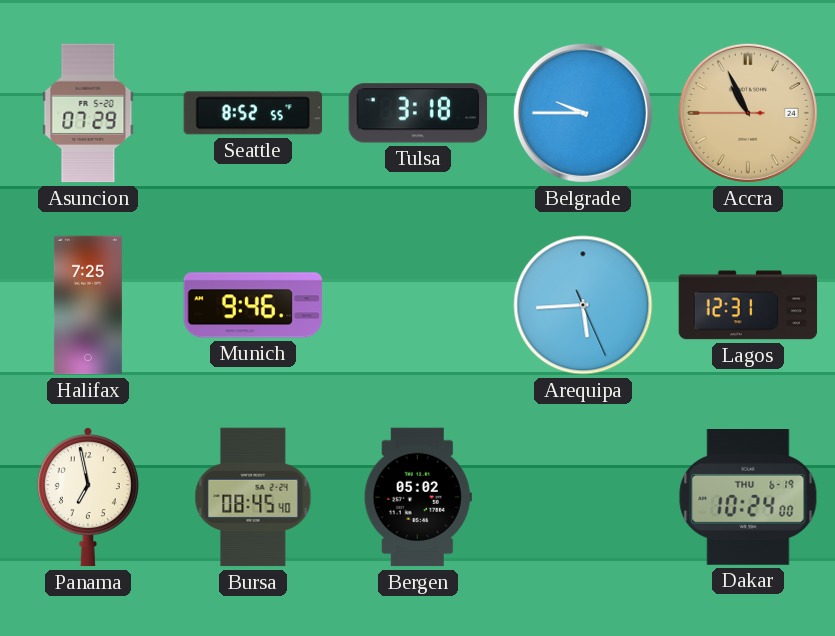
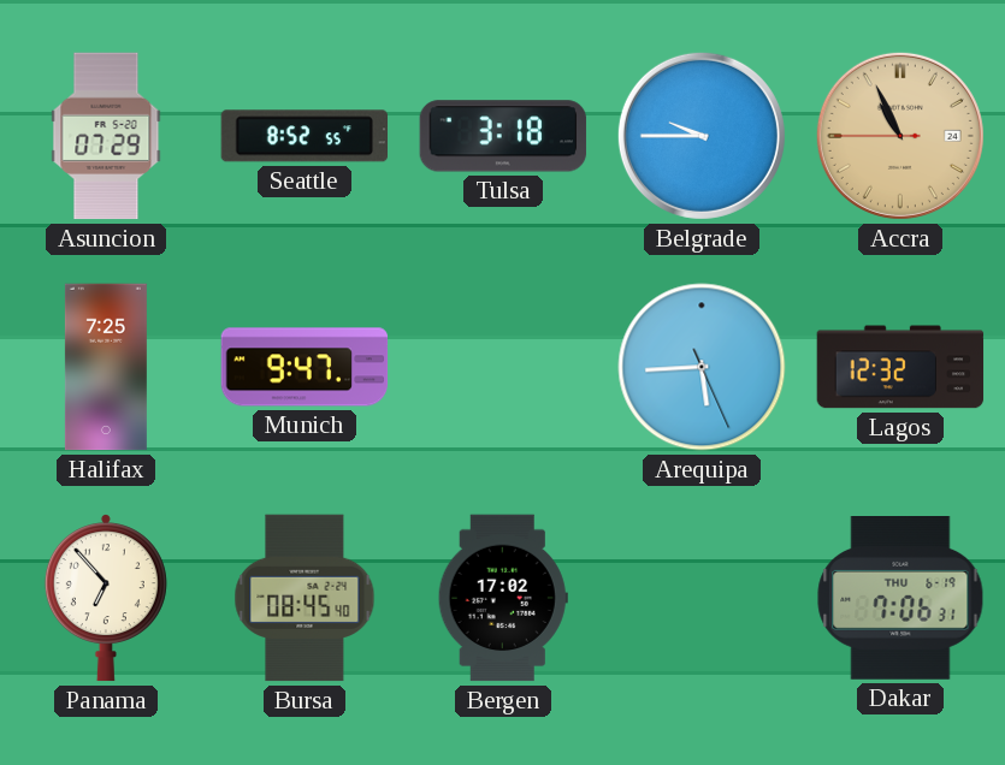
Munich: 9:46 -> 9:47
Lagos: 12:31 -> 12:32
Panama: 6:58 -> 6:53
Bergen: 05:02 -> 17:02
Dakar: 10:24 -> 7:06
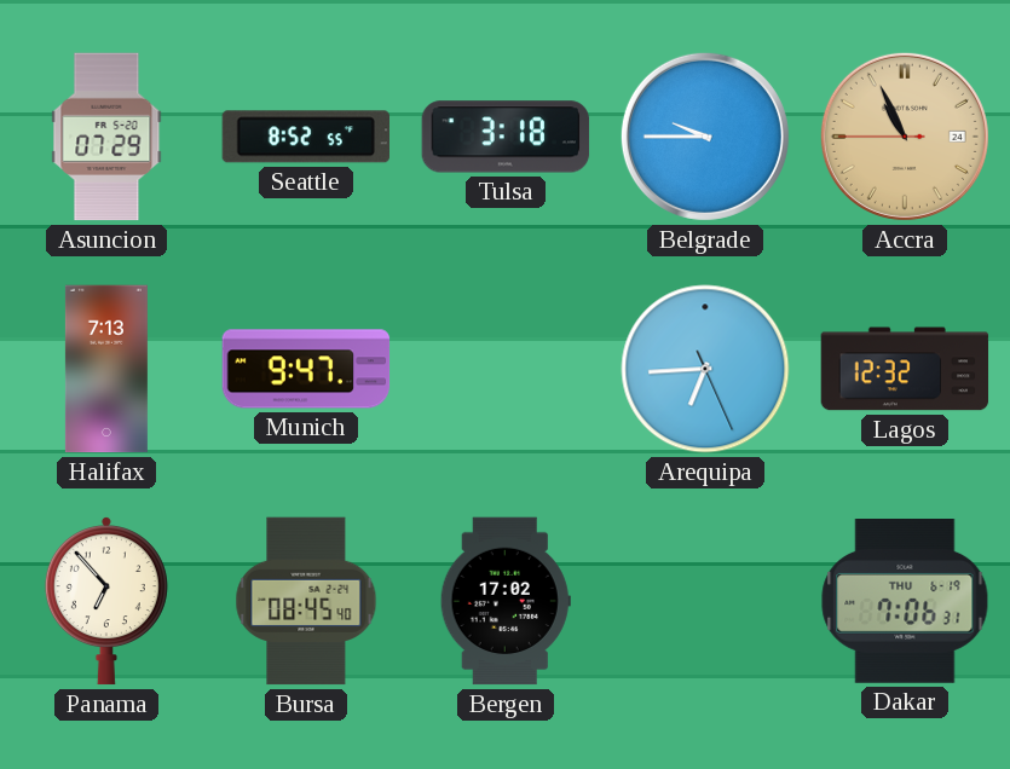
Halifax: 7:25 -> 7:13
Arequipa: 5:44 -> 6:44
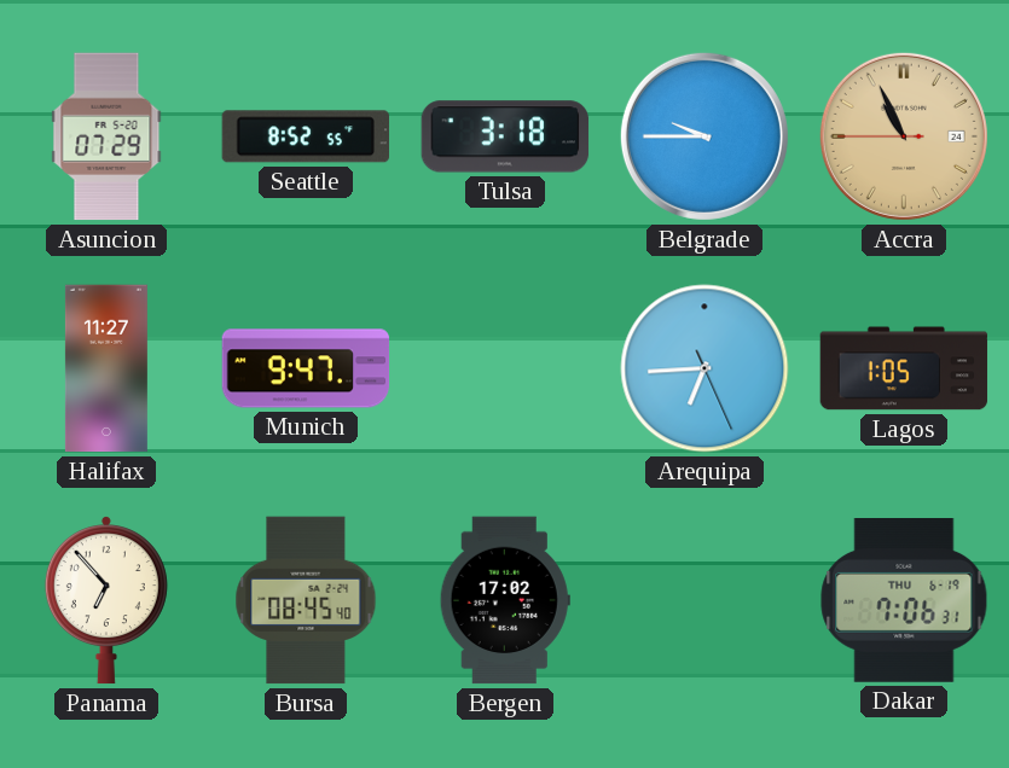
Halifax: 7:13 -> 11:27
Lagos: 12:32 -> 1:05
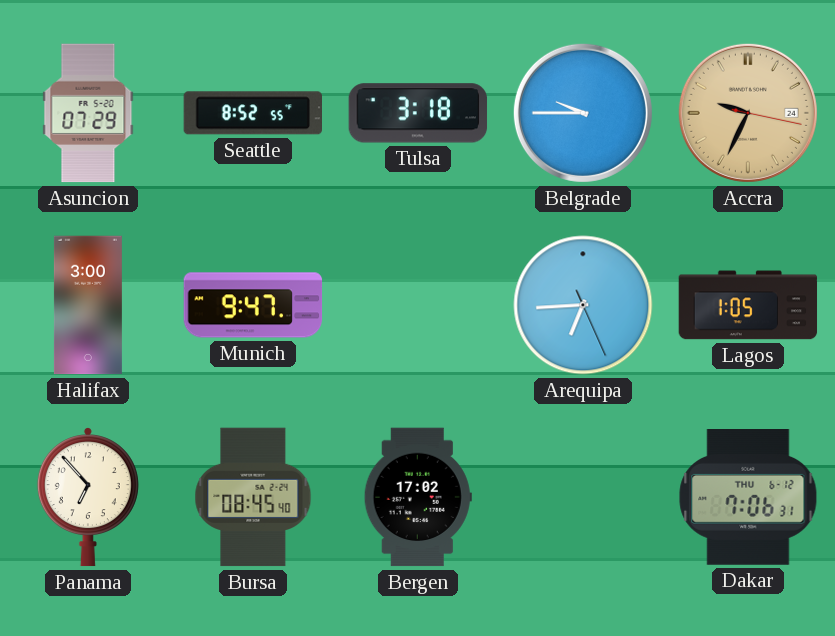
Accra: 10:55 -> 9:34
Halifax: 11:27 -> 3:00
Dakar date: THU 6-19 -> THU 6-12
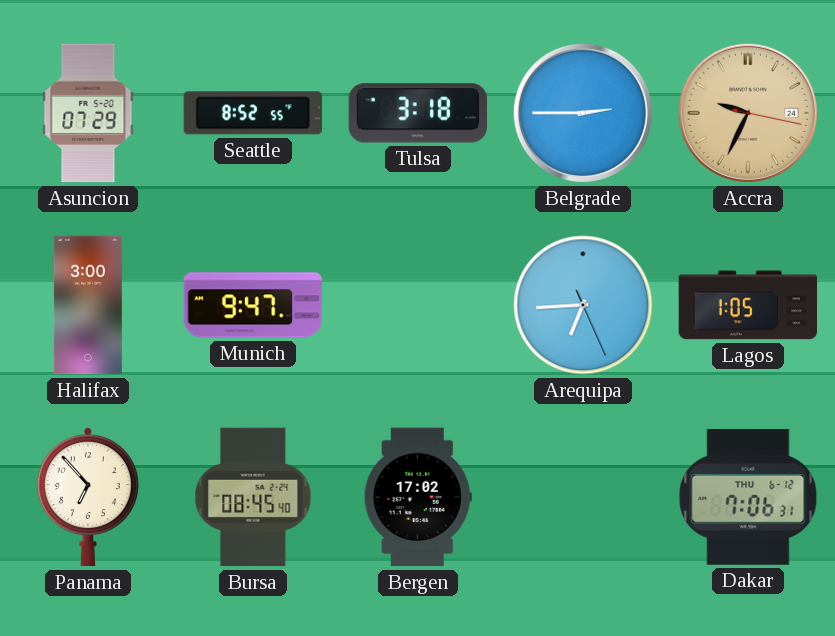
Belgrade: 9:45 -> 2:45
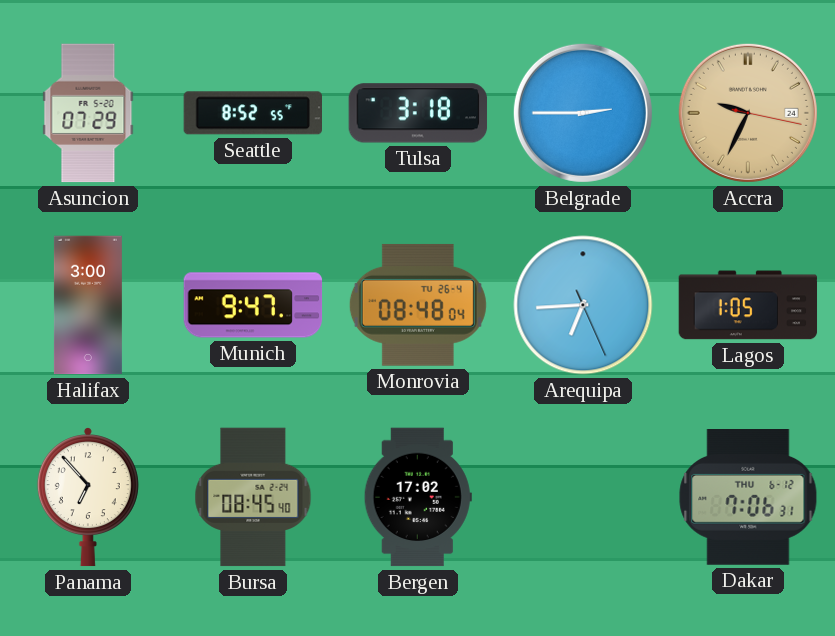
Monrovia: none -> 08:48
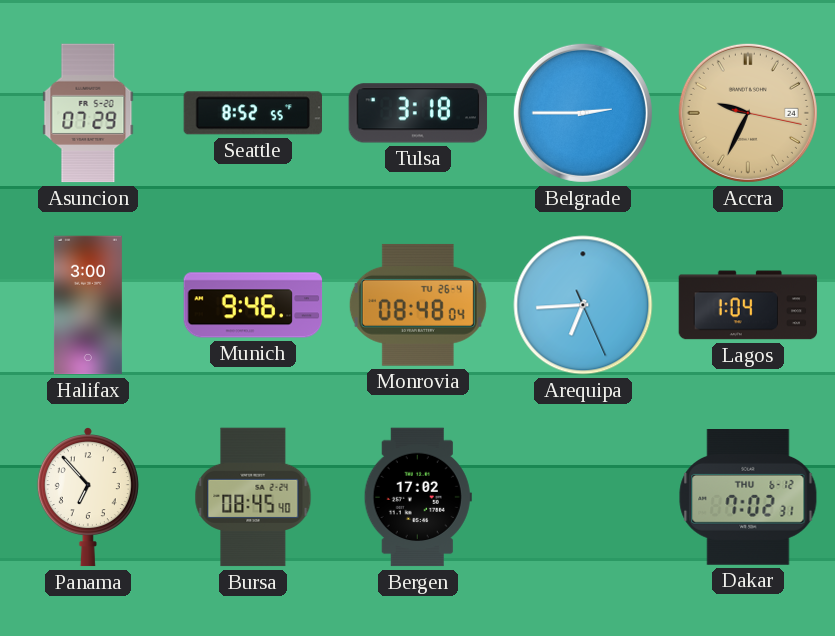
Munich: 9:47 -> 9:46
Lagos: 1:05 -> 1:04
Dakar: 7:06 -> 7:02
